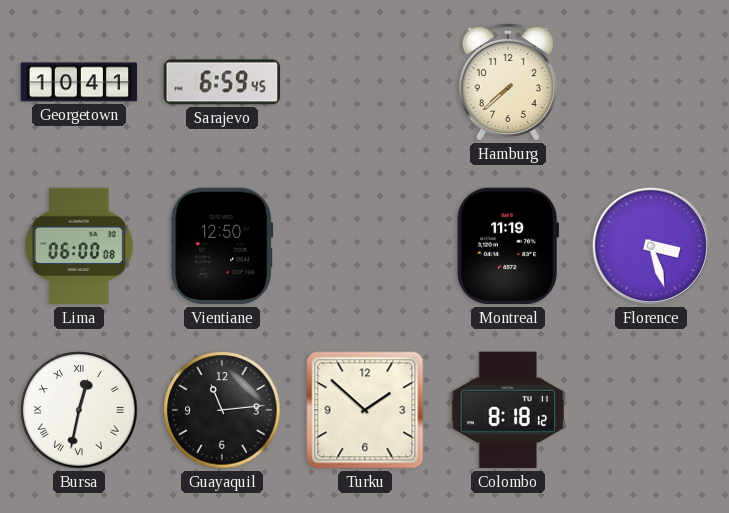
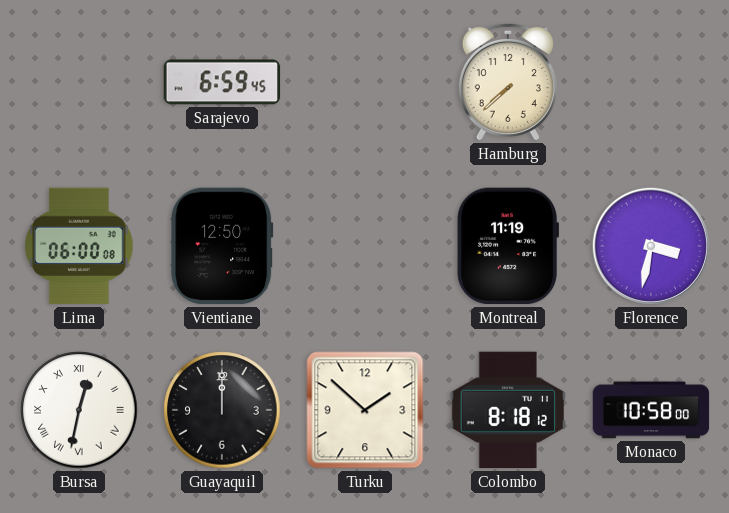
Georgetown: 10:41 -> none
Florence: 3:27 -> 3:32
Guayaquil: 11:14 -> 12:00
Monaco: none -> 10:58
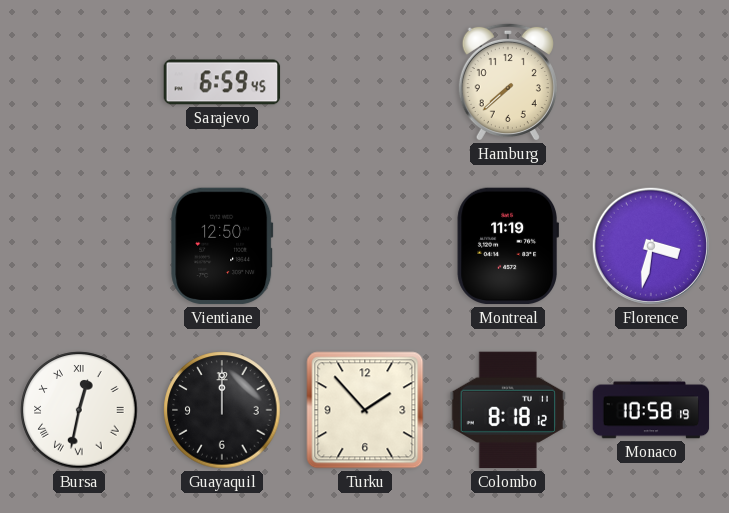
Lima: 06:00 -> none
Turku: 1:52 -> 1:53
Monaco: 10:58:00 -> 10:58:19
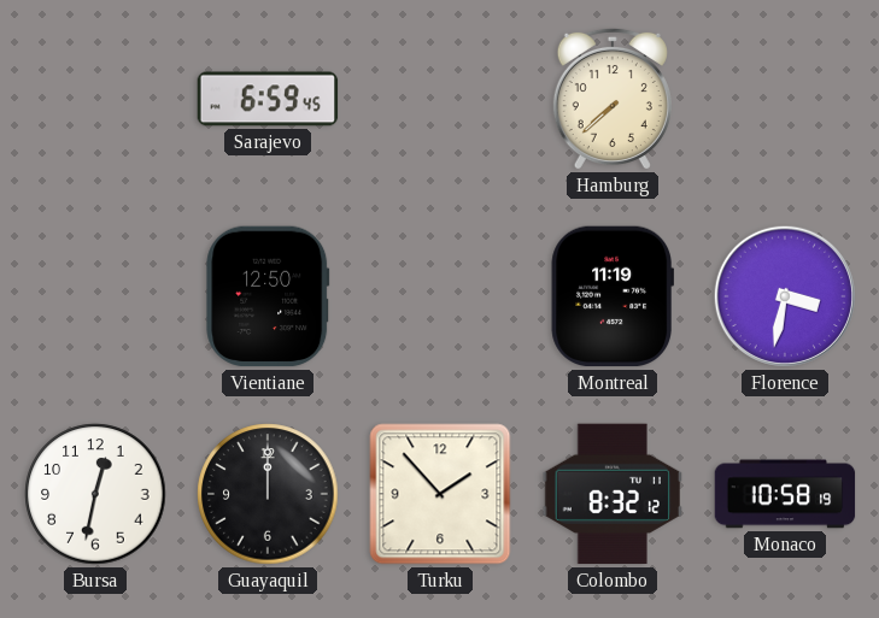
Bursa numerals: Roman -> Arabic
Colombo: 8:18 -> 8:32
